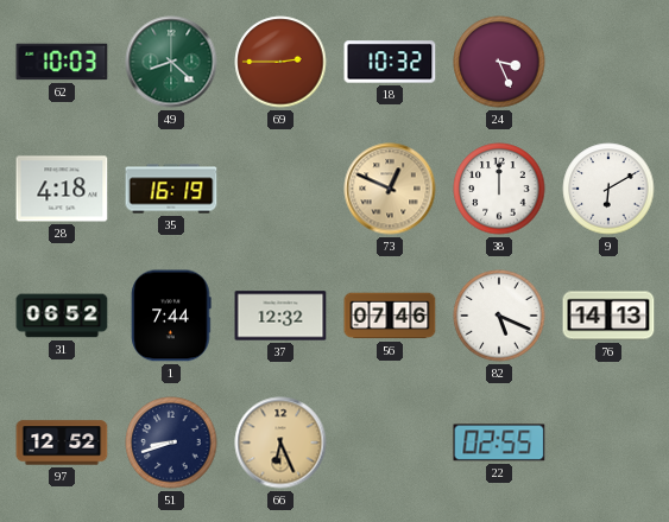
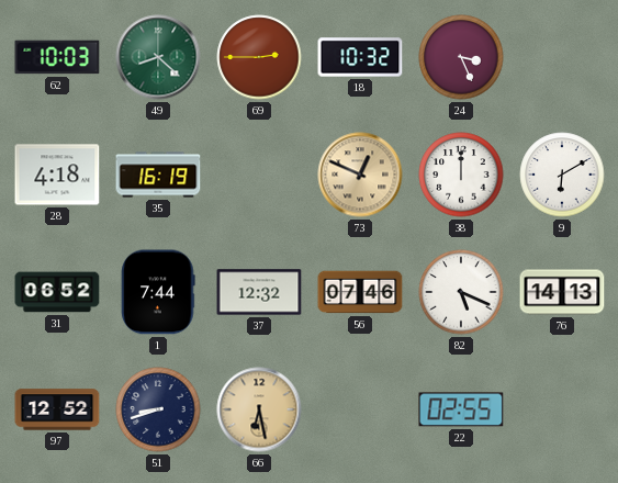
66: 6:26 -> 6:28
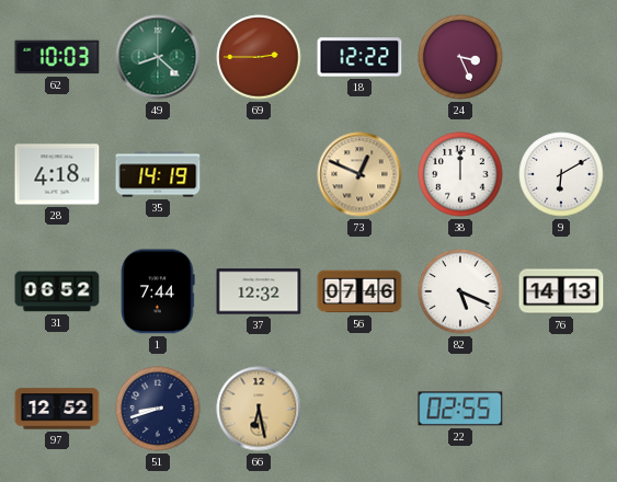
18: 10:32 -> 12:22
35: 16:19 -> 14:19
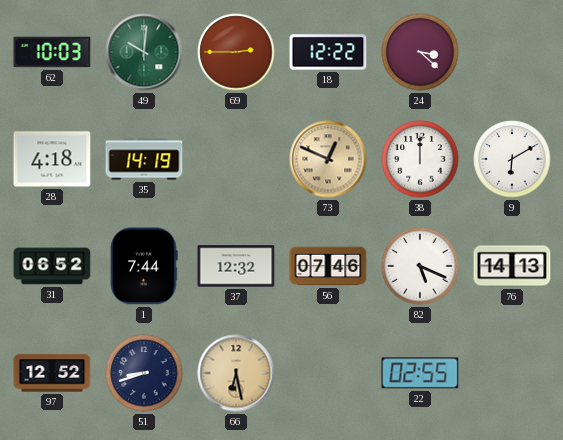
49: 8:22 -> 10:01
24: 3:26 -> 3:22
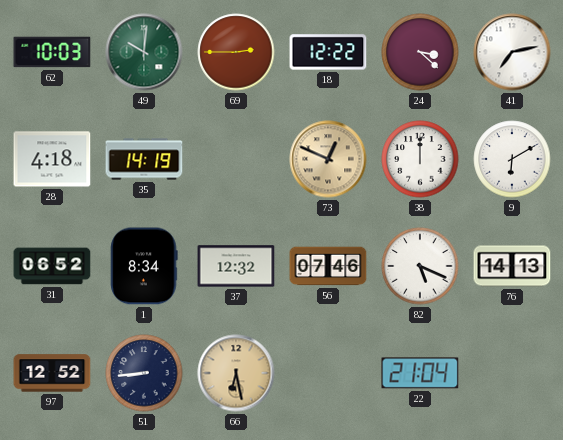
41: none -> 7:13
1: 7:44 -> 8:34
51: 8:42 -> 8:44
22: 02:55 -> 21:04
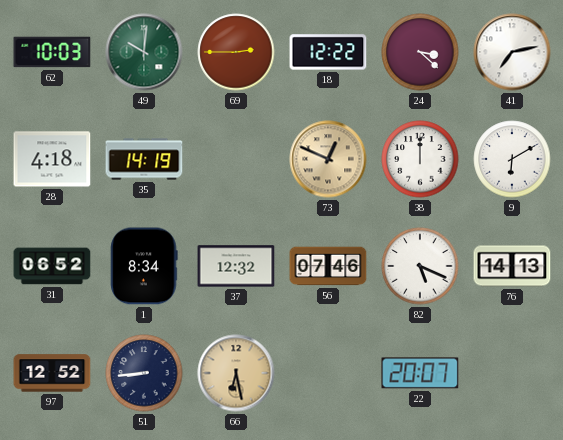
22: 21:04 -> 20:07
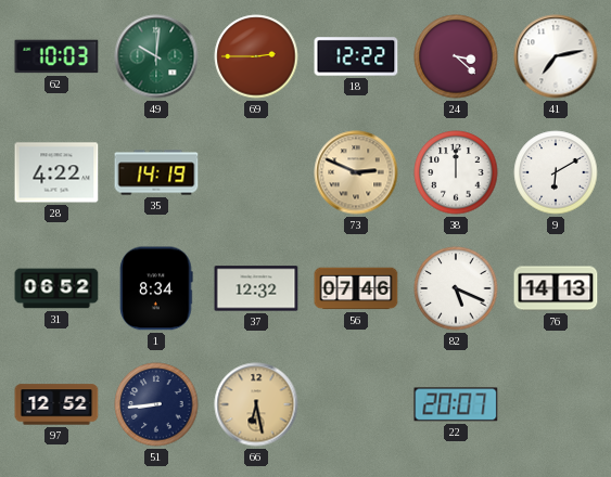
28: 4:18 -> 4:22
73: 12:49 -> 2:49
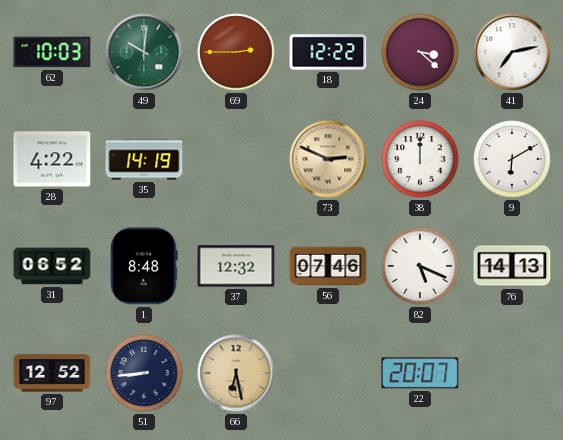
1: 8:34 -> 8:48
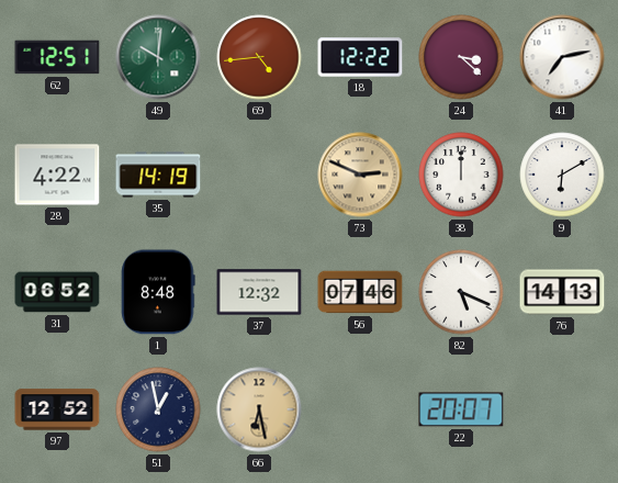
62: 10:03 -> 12:51
69: 2:45 -> 4:44
51: 8:44 -> 12:58
